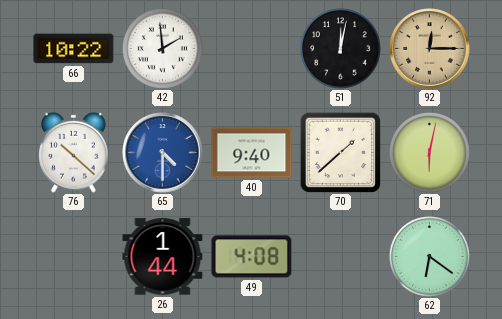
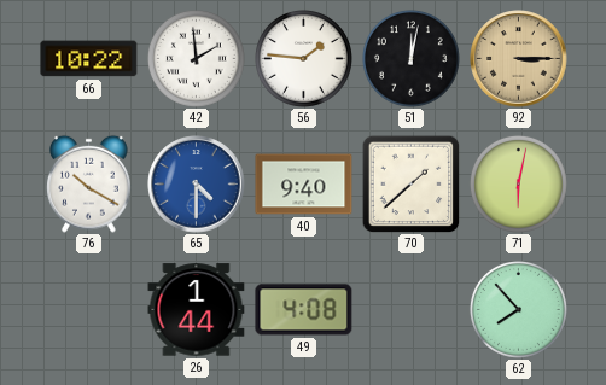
56: none -> 1:46
92: 12:15 -> 3:15
76: 10:22 -> 10:20
62: 6:21 -> 7:53
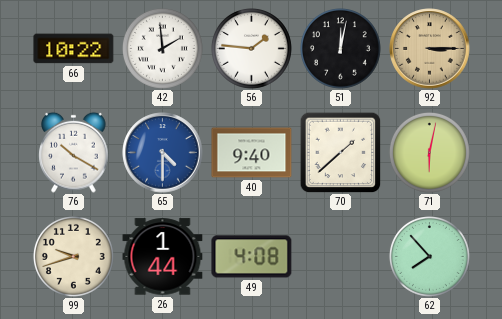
99: none -> 9:42
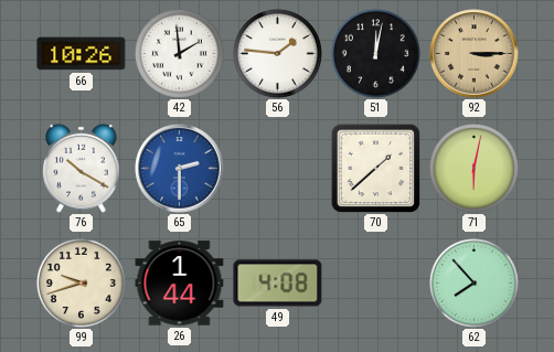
66: 10:22 -> 10:26
65: 4:30 -> 2:30
40: 9:40 -> none
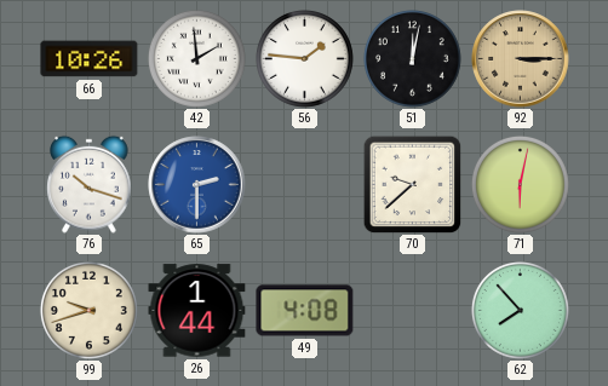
76: 10:20 -> 10:18
70: 1:38 -> 9:38
